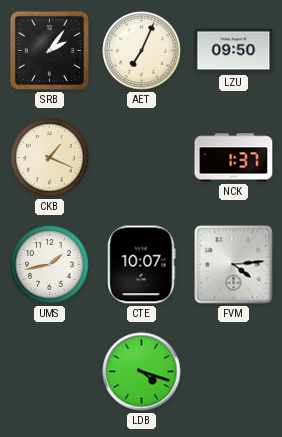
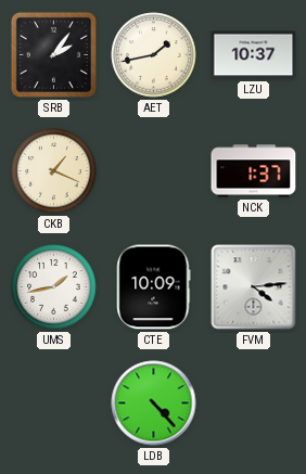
AET: 7:04 -> 1:43
LZU: 09:50 -> 10:37
CTE: 10:07 -> 10:09
LDB: 4:18 -> 4:23
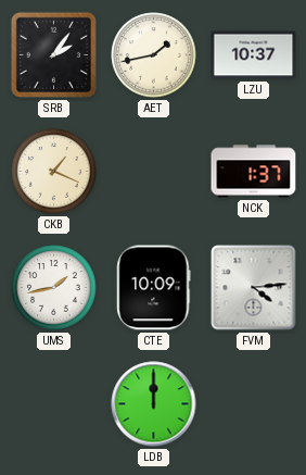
LDB: 4:23 -> 12:00
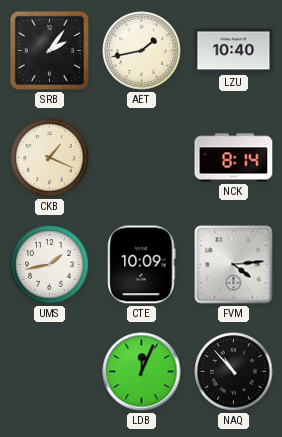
LZU: 10:37 -> 10:40
NCK: 1:37 -> 8:14
LDB: 12:00 -> 12:04
NAQ: none -> 10:53
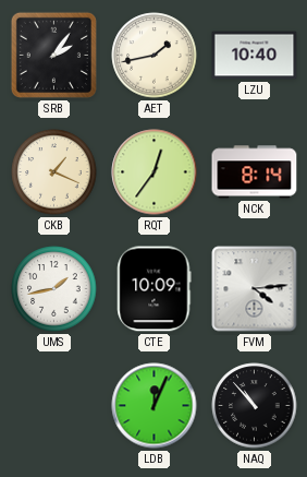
RQT: none -> 12:36
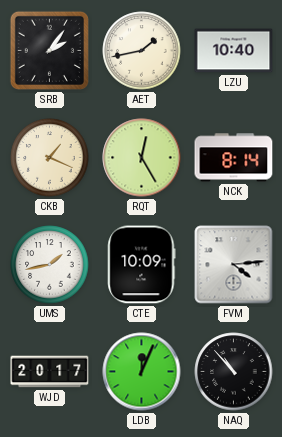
RQT: 12:36 -> 12:25
WJD: none -> 20:17
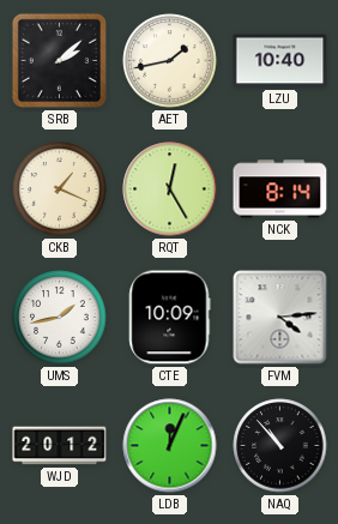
SRB: 2:06 -> 2:08
WJD: 20:17 -> 20:12
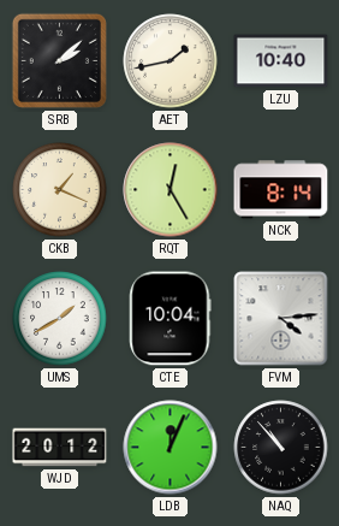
UMS: 1:43 -> 1:40
CTE: 10:09 -> 10:04
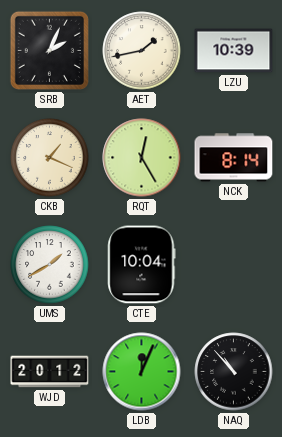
SRB: 2:08 -> 2:04
LZU: 10:40 -> 10:39
FVM: 4:14 -> none
